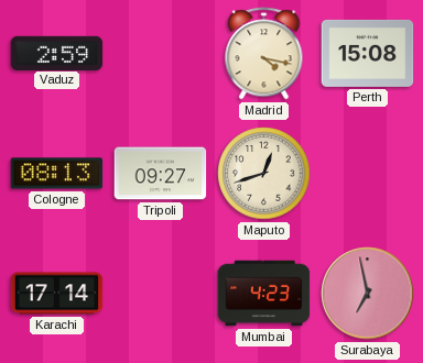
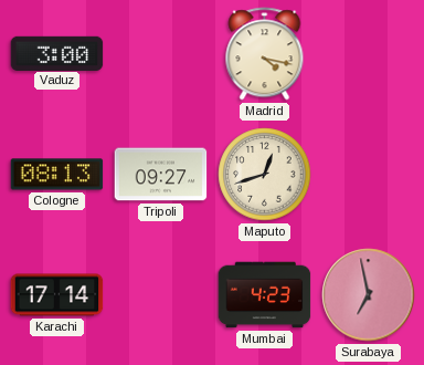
Vaduz: 2:59 -> 3:00
Perth: 15:08 -> none
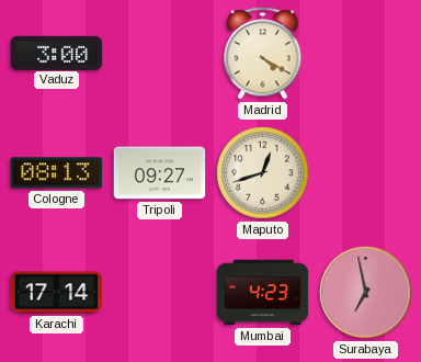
Madrid: 4:17 -> 4:20
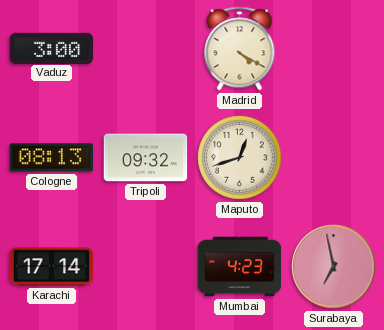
Tripoli: 09:27 -> 09:32
